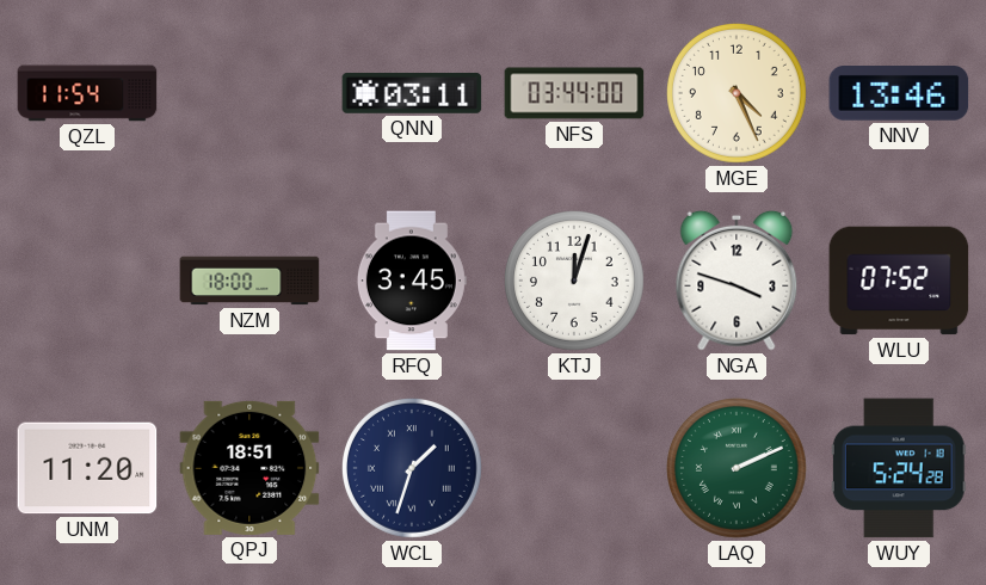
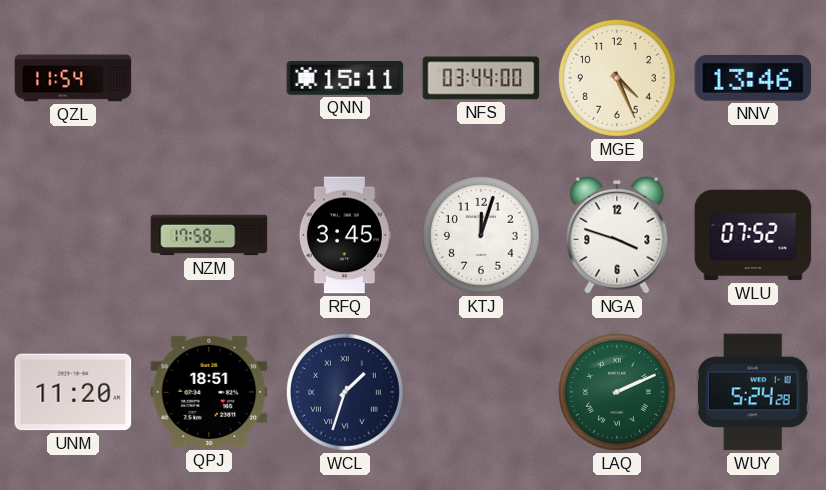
QNN: 03:11 -> 15:11
NZM: 18:00 -> 17:58
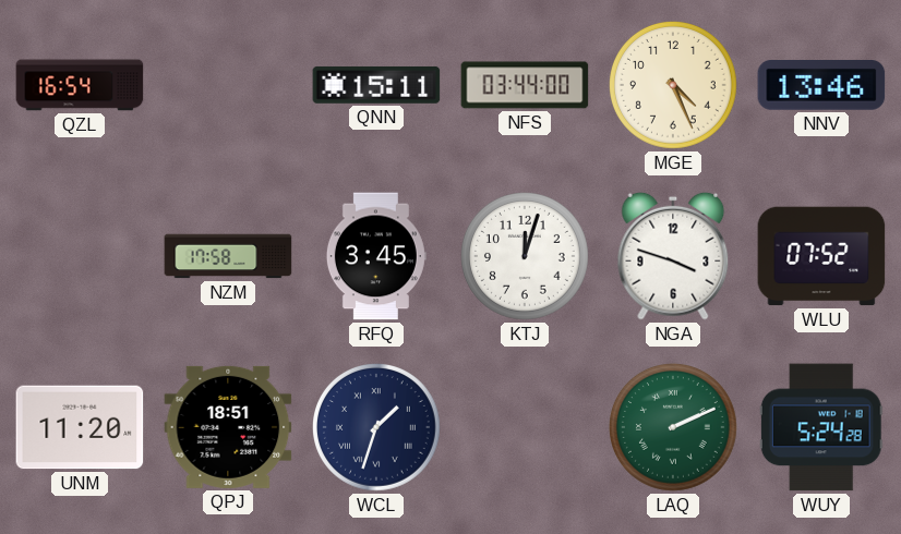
QZL: 11:54 -> 16:54
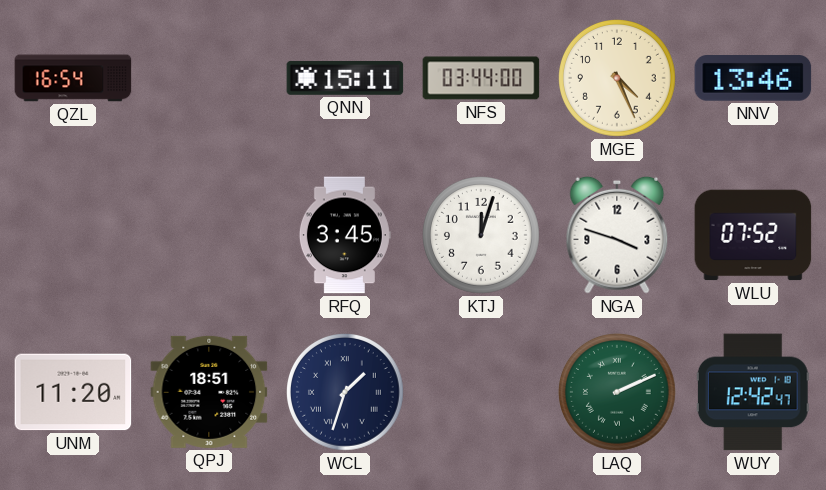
NZM: 17:58 -> none
WUY: 5:24 -> 12:42
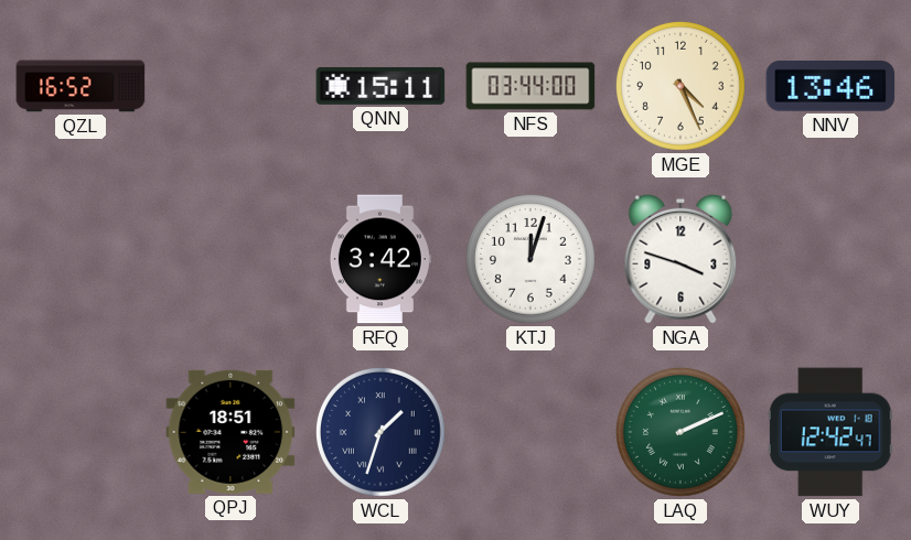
QZL: 16:54 -> 16:52
RFQ: 3:45 -> 3:42
WLU: 07:52 -> none
UNM: 11:20 -> none
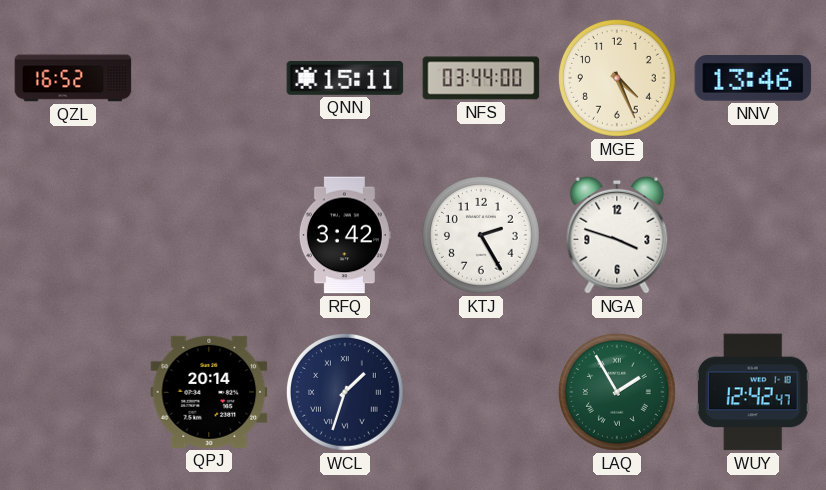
KTJ: 12:03 -> 2:25
QPJ: 18:51 -> 20:14
LAQ: 2:11 -> 1:55
